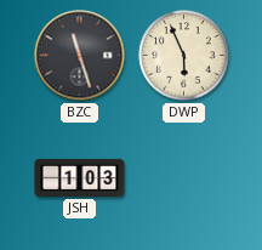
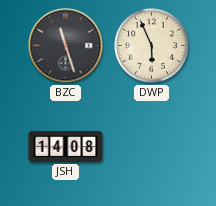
JSH: 1:03 -> 14:08
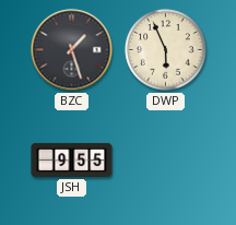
BZC: 11:27 -> 1:27
JSH: 14:08 -> 9:55
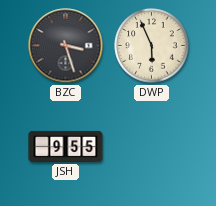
BZC: 1:27 -> 3:27
